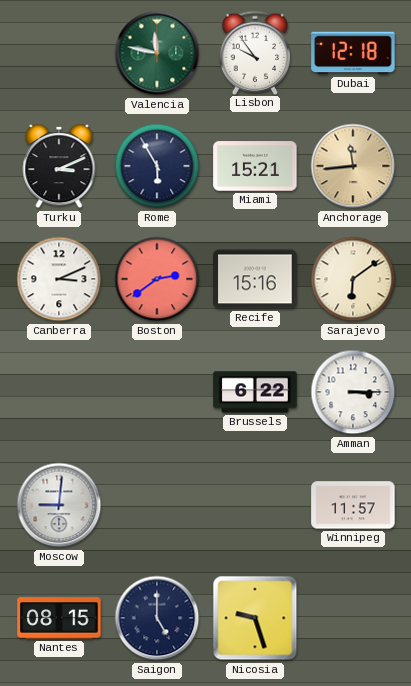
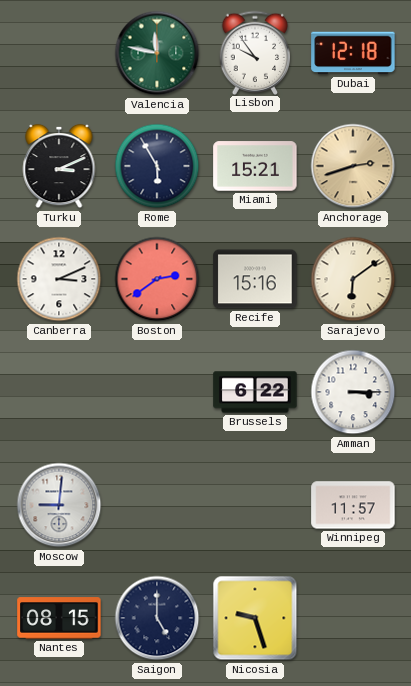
Anchorage: 11:44 -> 2:42
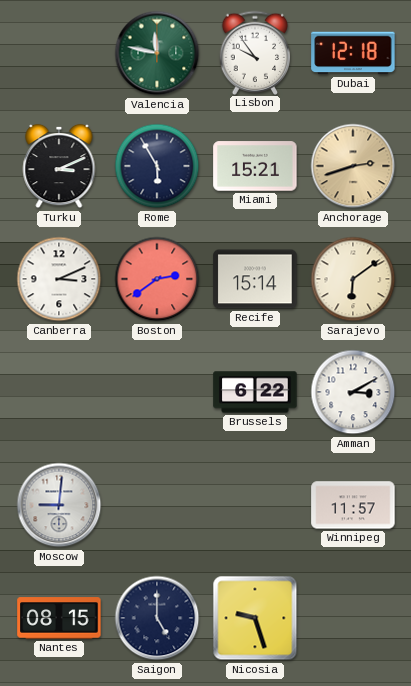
Recife: 15:16 -> 15:14
Amman: 3:15 -> 3:10
